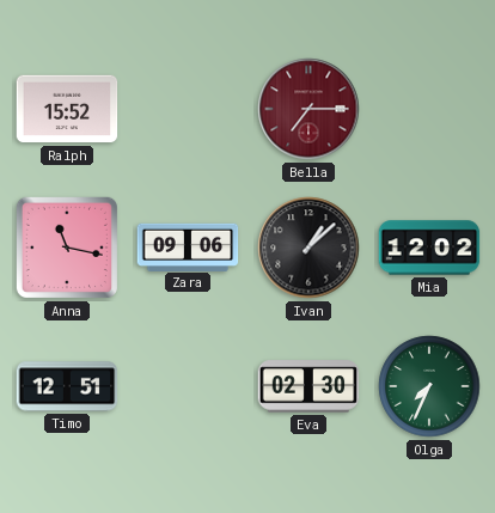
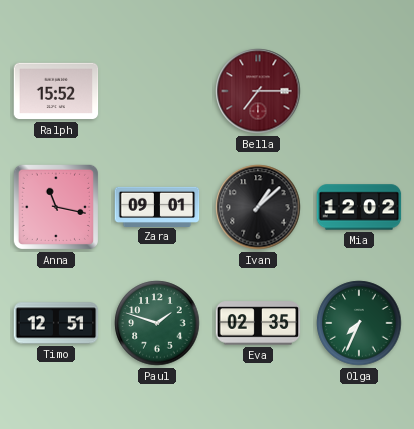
Zara: 09:06 -> 09:01
Paul: none -> 1:48
Eva: 02:30 -> 02:35
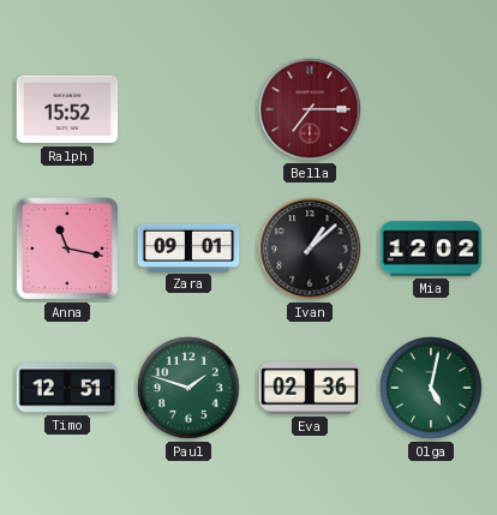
Eva: 02:35 -> 02:36
Olga: 7:34 -> 5:02
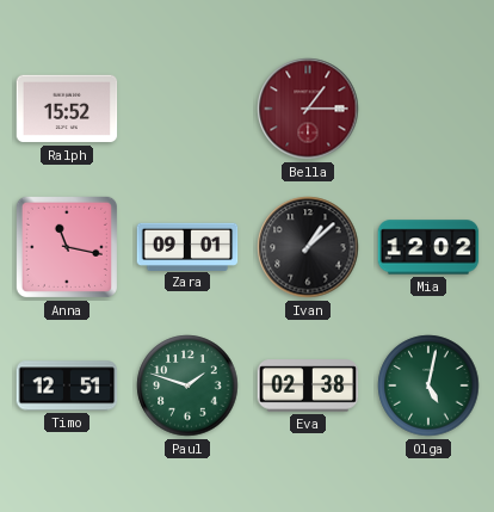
Bella: 7:15 -> 1:15
Eva: 02:36 -> 02:38
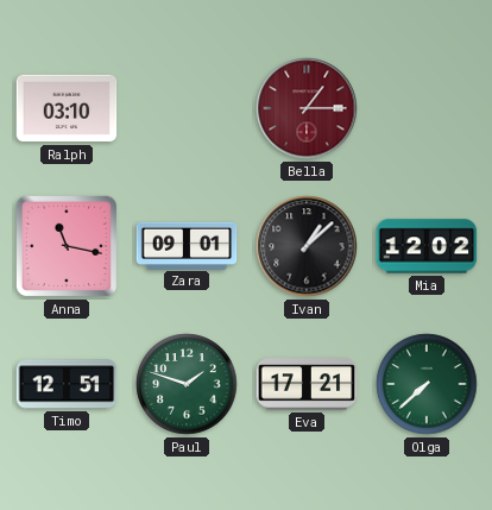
Ralph: 15:52 -> 03:10
Eva: 02:38 -> 17:21
Olga: 5:02 -> 7:38
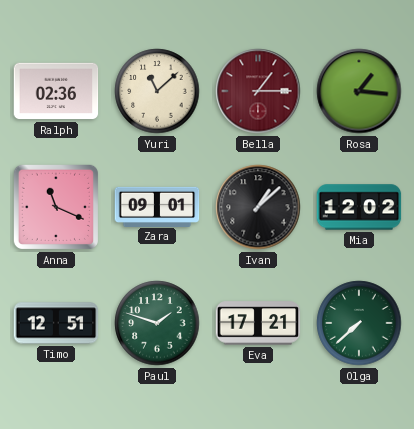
Ralph: 03:10 -> 02:36
Yuri: none -> 11:08
Rosa: none -> 1:16
Anna: 11:17 -> 11:19
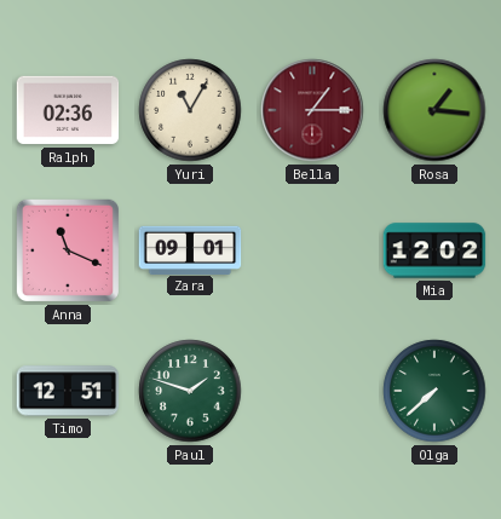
Yuri: 11:08 -> 11:05
Ivan: 1:08 -> none
Eva: 17:21 -> none
